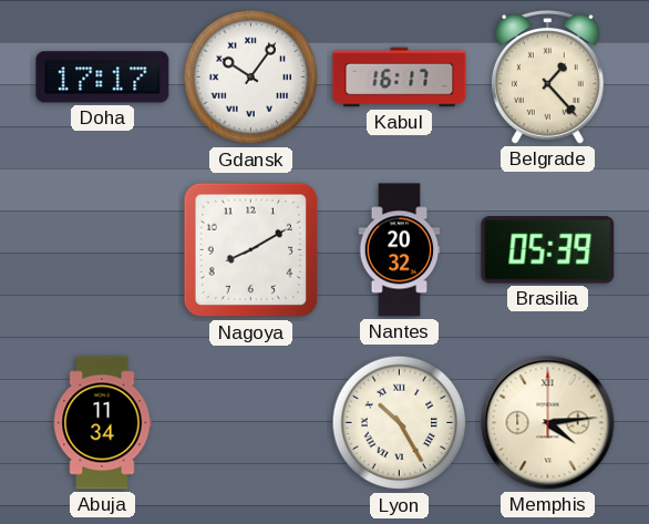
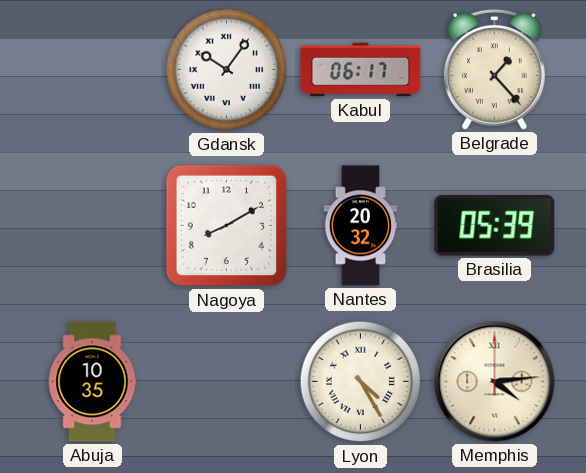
Doha: 17:17 -> none
Kabul: 16:17 -> 06:17
Abuja: 11:34 -> 10:35
Lyon: 10:25 -> 4:25
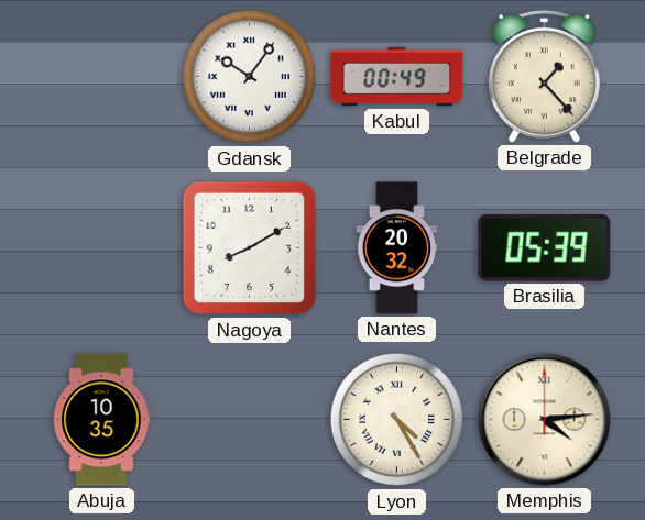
Kabul: 06:17 -> 00:49
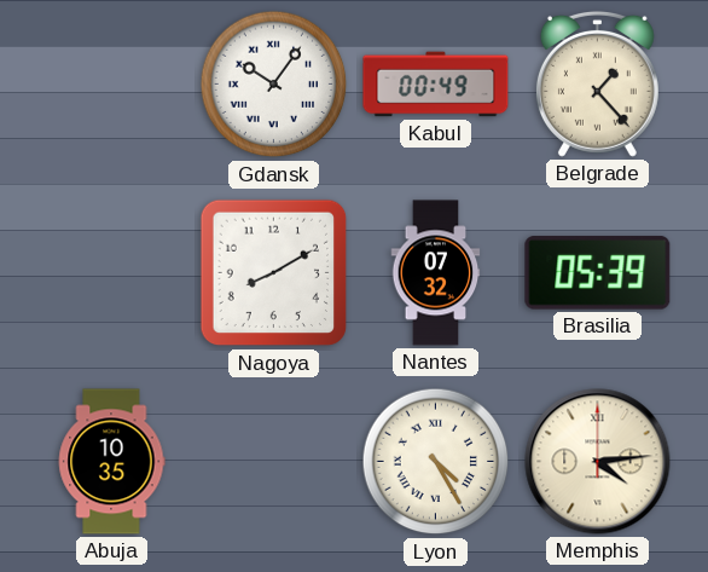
Nantes: 20:32 -> 07:32
